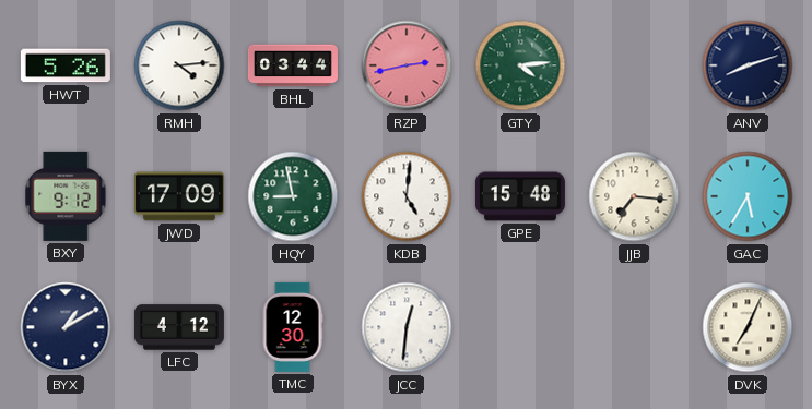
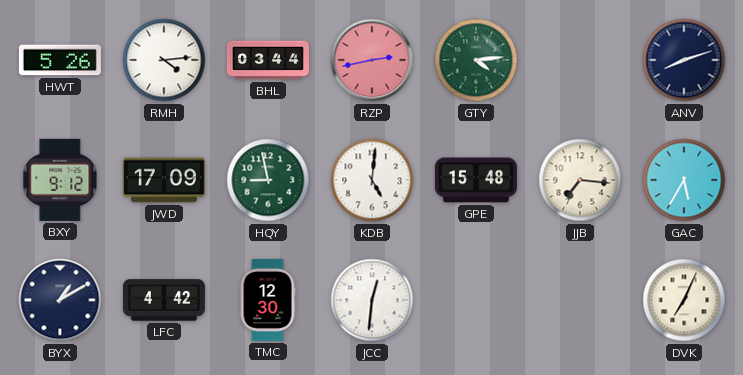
LFC: 4:12 -> 4:42
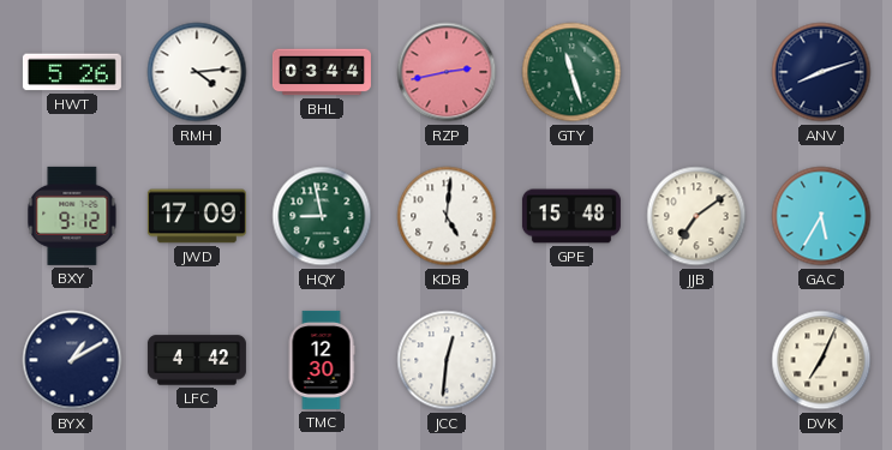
GTY: 4:14 -> 11:27
JJB: 7:16 -> 7:09
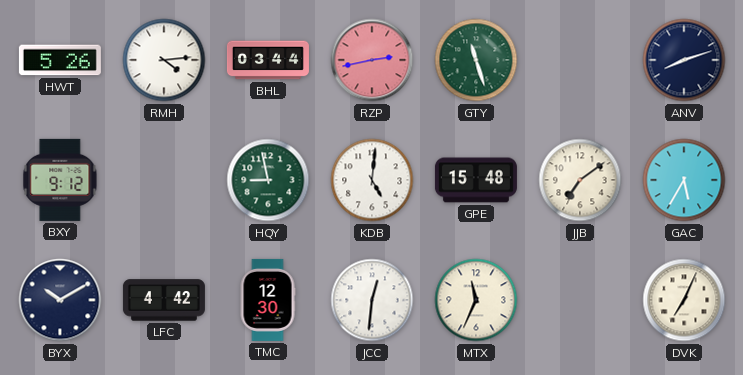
JWD: 17:09 -> none
BYX: 1:10 -> 10:10
MTX: none -> 11:34
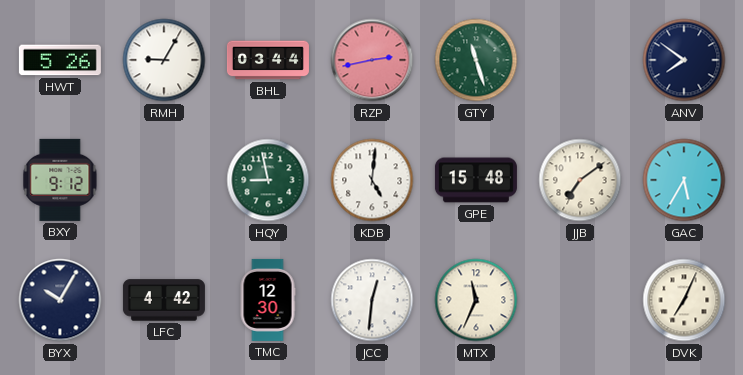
RMH: 4:14 -> 9:05
ANV: 8:12 -> 7:51
BYX: 10:10 -> 10:05
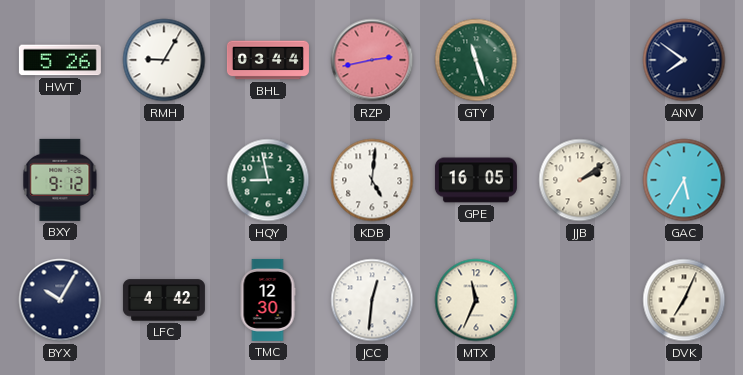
GPE: 15:48 -> 16:05
JJB: 7:09 -> 2:09
